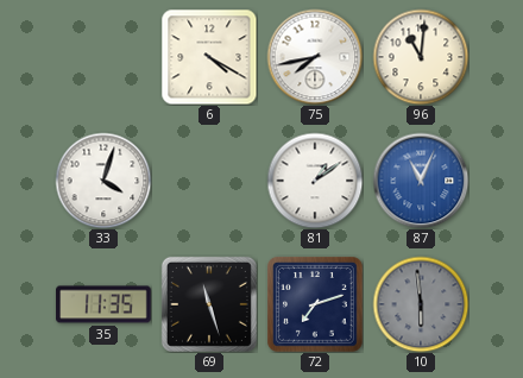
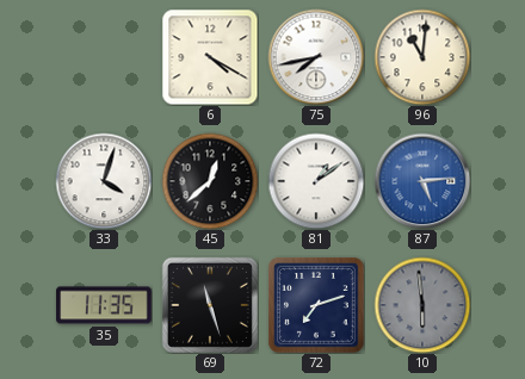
45: none -> 12:38
87: 11:04 -> 5:14
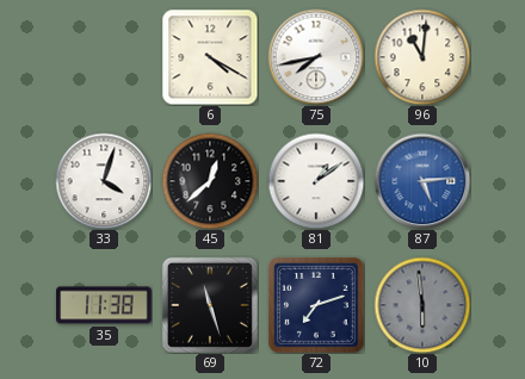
35: 11:35 -> 11:38
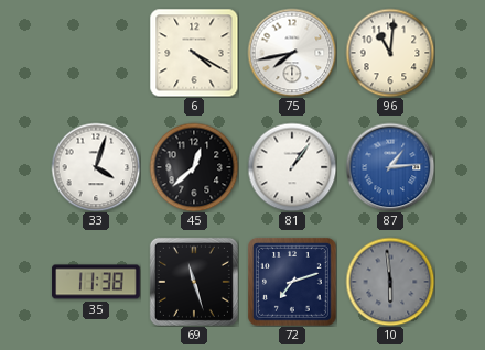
81: 1:09 -> 1:06
87: 5:14 -> 1:14
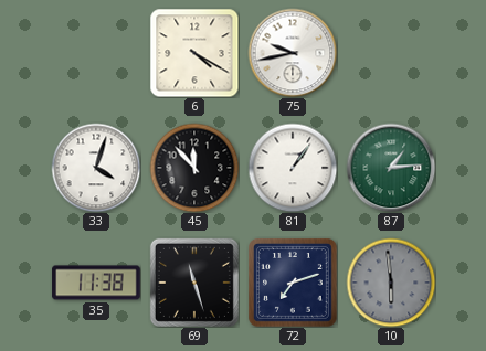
75: 7:43 -> 9:43
96: 11:01 -> none
45: 12:38 -> 11:53
87 dial: blue -> green
